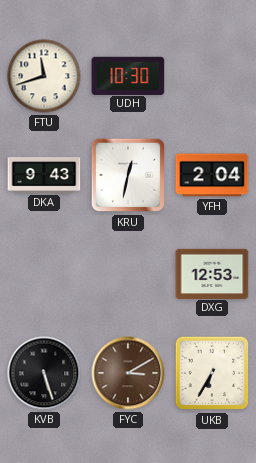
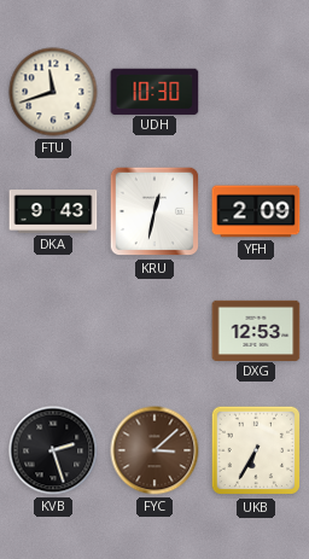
YFH: 2:04 -> 2:09
KVB: 5:27 -> 2:27
FYC: 3:10 -> 3:08
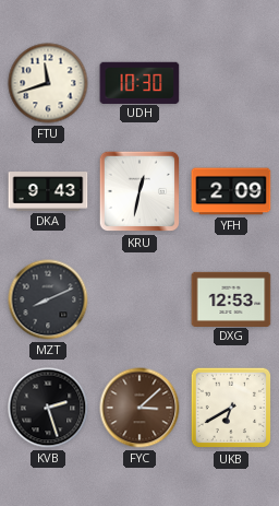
MZT: none -> 8:11
UKB: 6:35 -> 6:40
